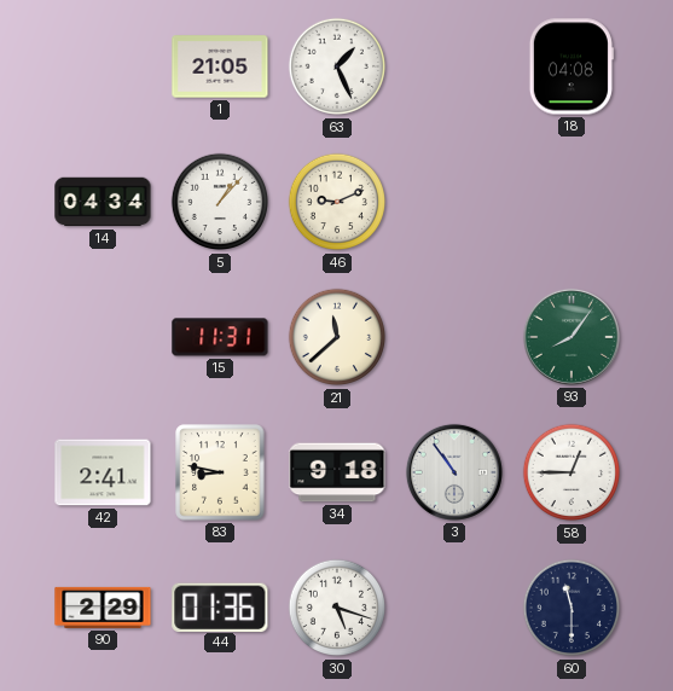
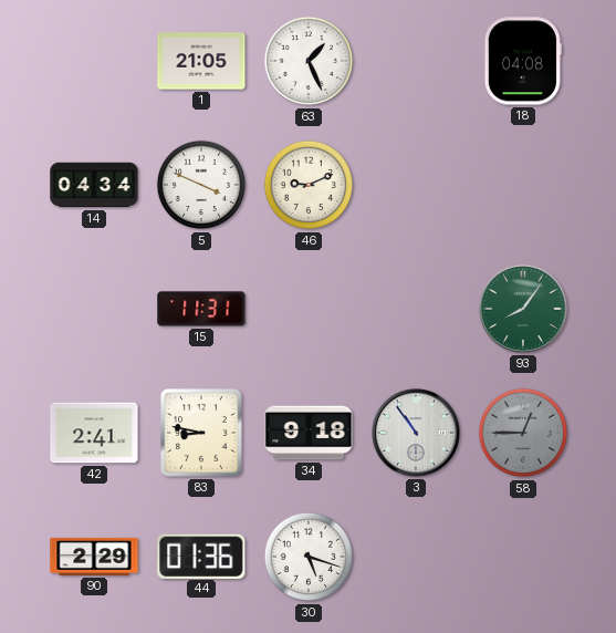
5: 1:07 -> 3:49
21: 11:38 -> none
58 dial: white -> grey
60: 11:30 -> none
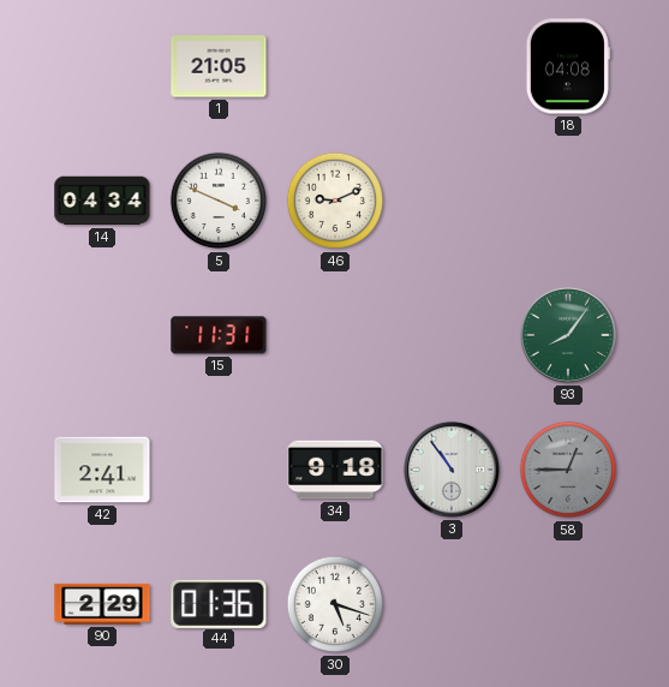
63: 1:26 -> none
83: 8:47 -> none
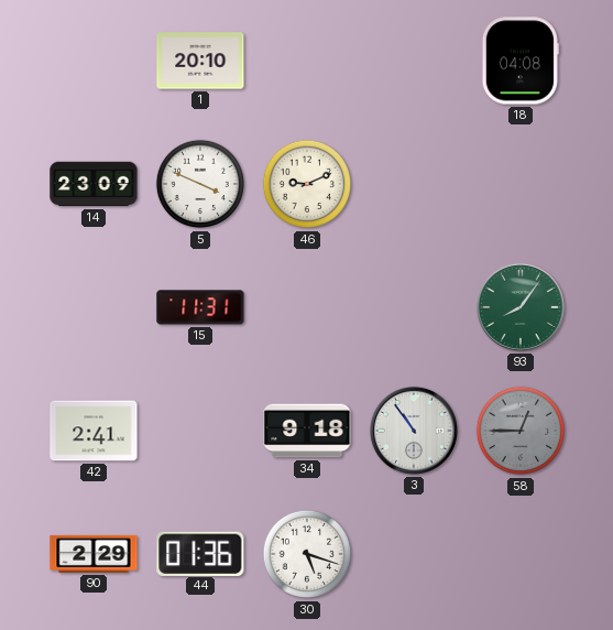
1: 21:05 -> 20:10
14: 04:34 -> 23:09
